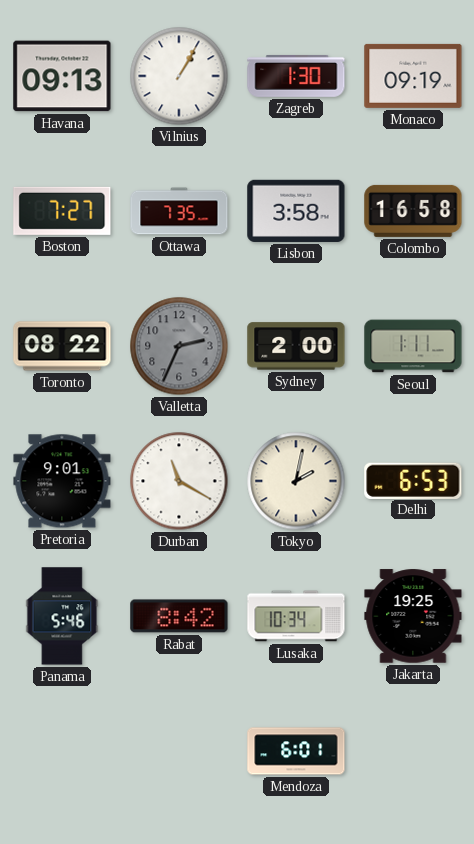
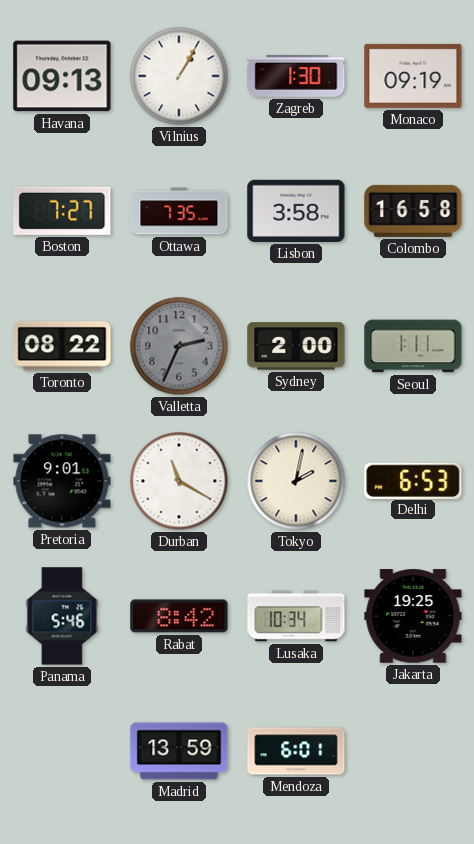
Madrid: none -> 13:59
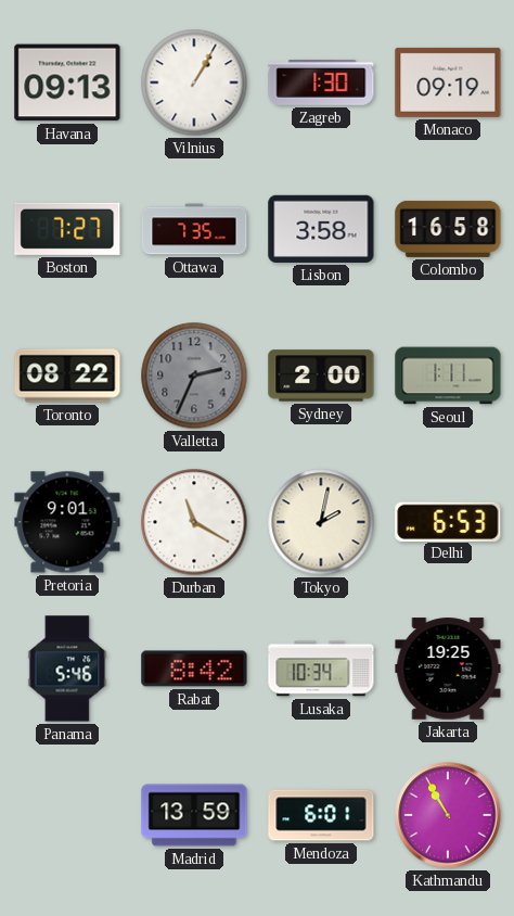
Kathmandu: none -> 10:55
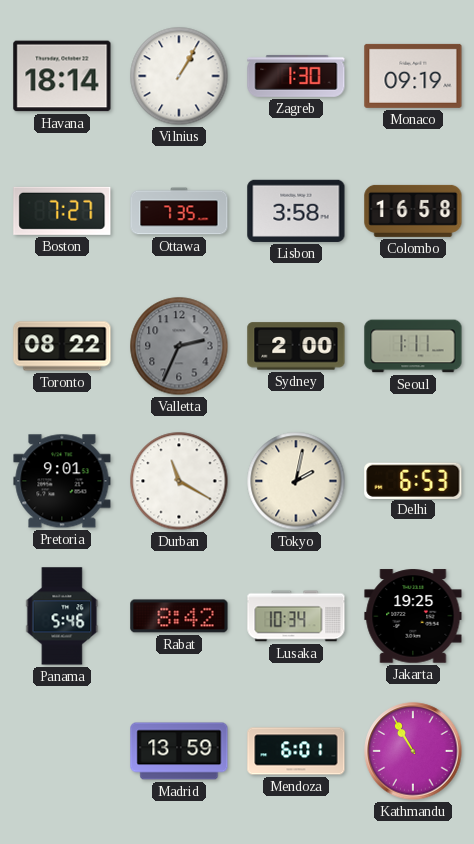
Havana: 09:13 -> 18:14
